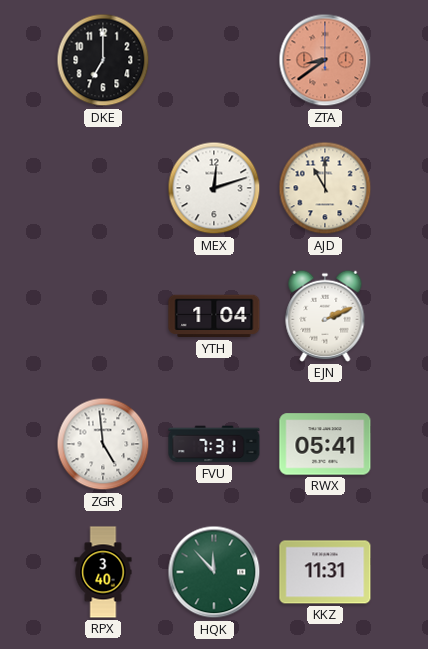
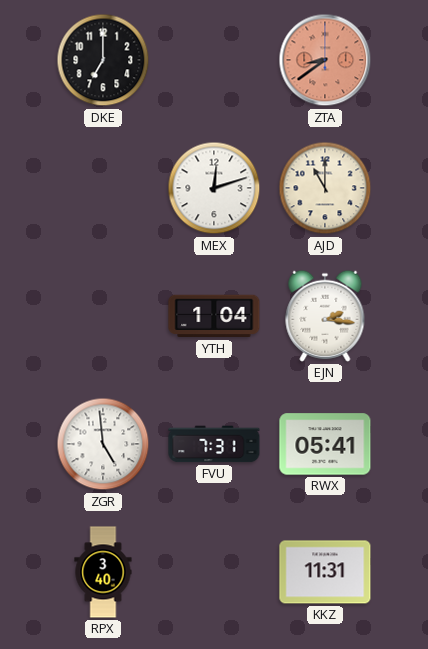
EJN: 2:11 -> 2:16
HQK: 11:53 -> none
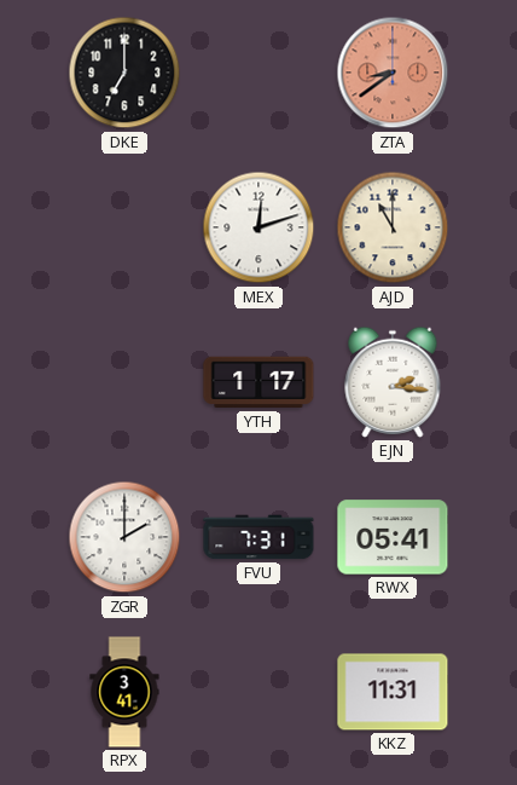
YTH: 1:04 -> 1:17
ZGR: 4:59 -> 2:00
RPX: 3:40 -> 3:41
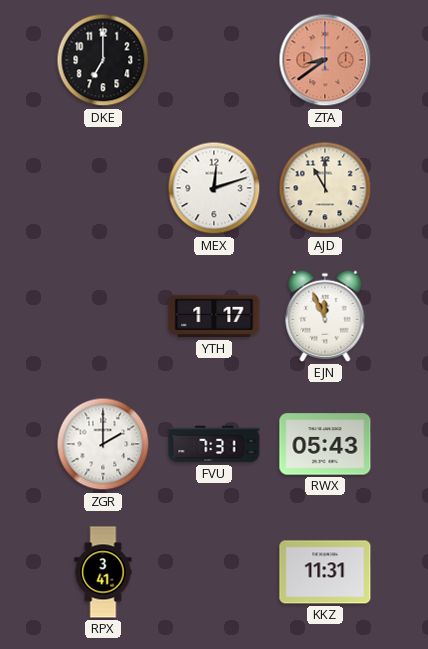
EJN: 2:16 -> 11:56
RWX: 05:41 -> 05:43
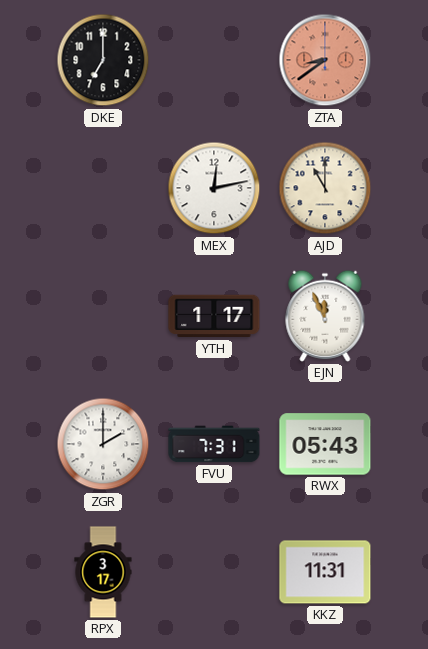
MEX: 12:12 -> 12:13
RPX: 3:41 -> 3:17
